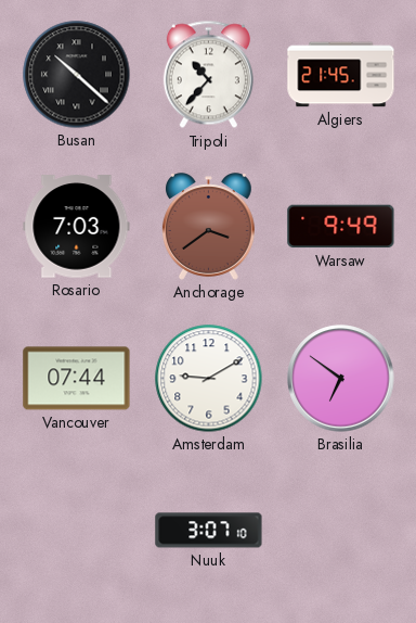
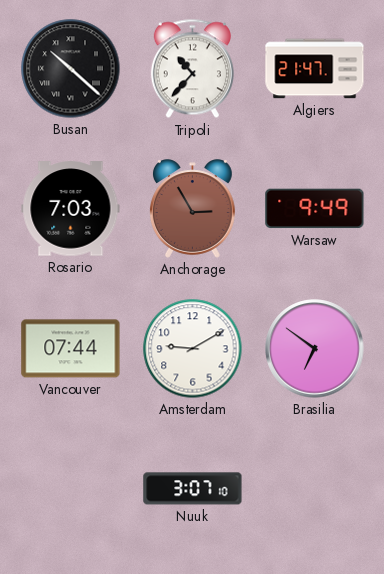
Algiers: 21:45 -> 21:47
Anchorage: 3:39 -> 2:55
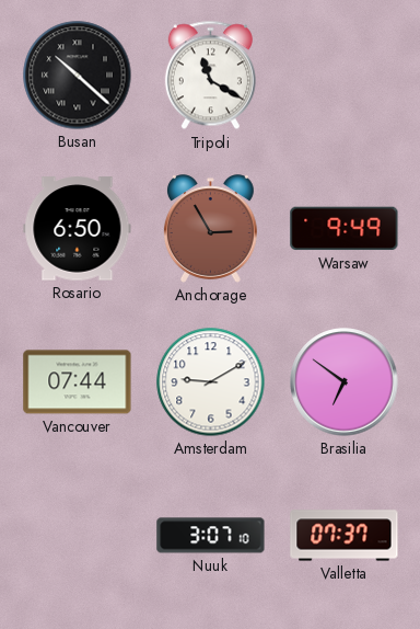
Tripoli: 10:37 -> 11:20
Algiers: 21:47 -> none
Rosario: 7:03 -> 6:50
Valletta: none -> 07:37
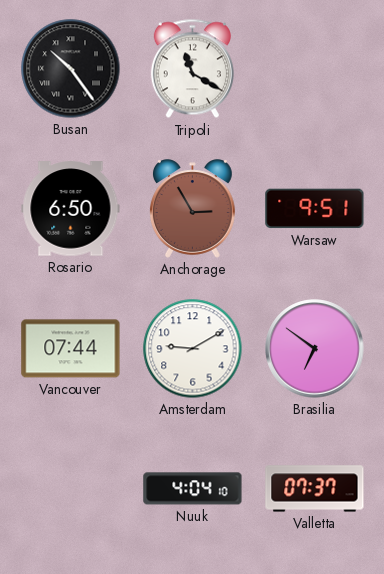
Busan: 10:22 -> 10:24
Warsaw: 9:49 -> 9:51
Nuuk: 3:07 -> 4:04
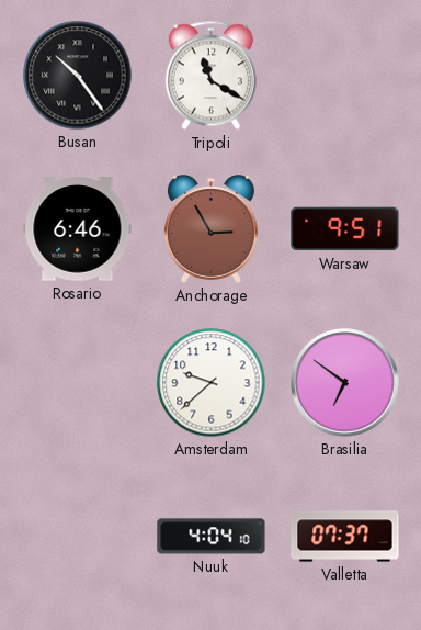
Rosario: 6:50 -> 6:46
Vancouver: 07:44 -> none
Amsterdam: 9:10 -> 9:38
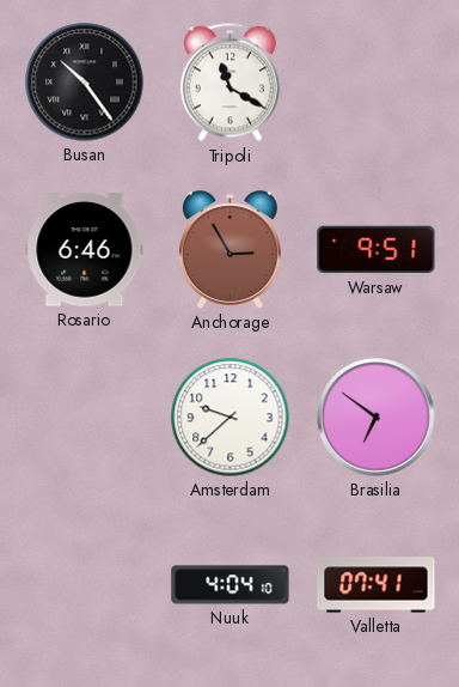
Valletta: 07:37 -> 07:41
